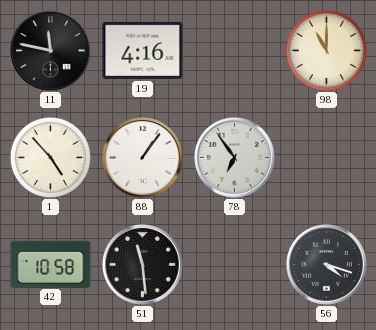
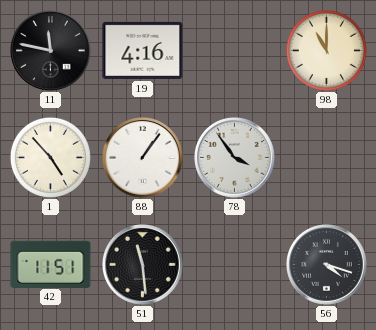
78: 6:54 -> 3:54
42: 10:58 -> 11:51
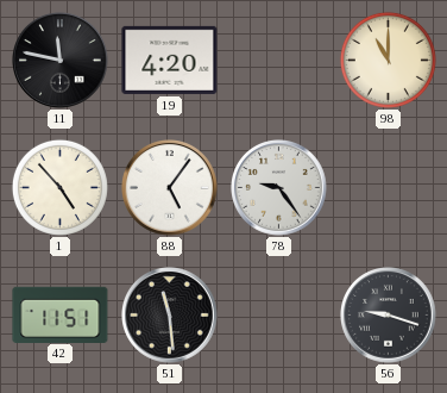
19: 4:16 -> 4:20
88: 1:06 -> 5:06
78: 3:54 -> 9:24
56: 4:18 -> 9:18
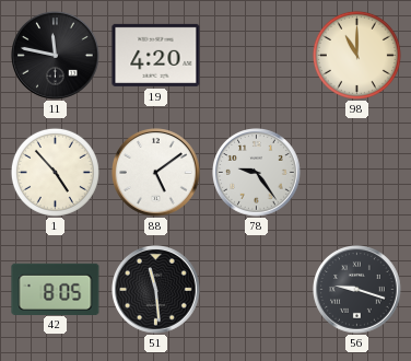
88: 5:06 -> 5:09
42: 11:51 -> 8:05
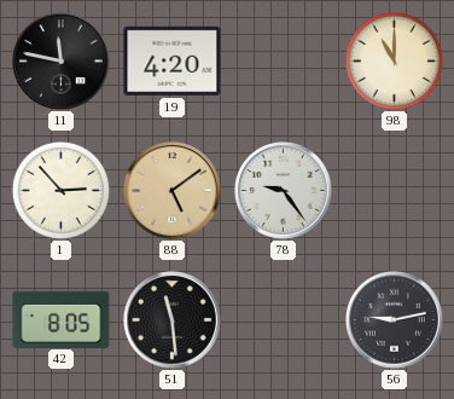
1: 4:53 -> 2:53
88 dial: white -> champagne
56: 9:18 -> 9:13
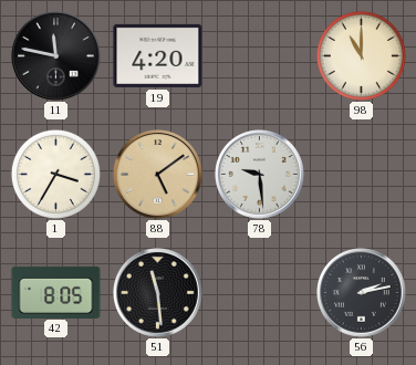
1: 2:53 -> 3:35
78: 9:24 -> 9:29
56: 9:13 -> 2:13
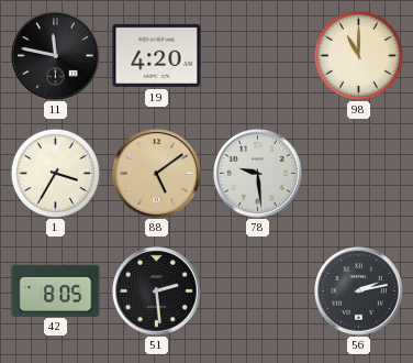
51: 11:29 -> 2:29
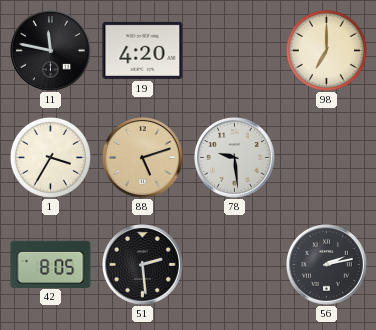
98: 11:00 -> 7:00
88: 5:09 -> 5:12
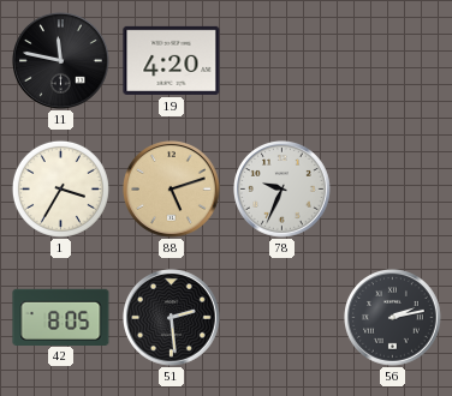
98: 7:00 -> none
78: 9:29 -> 9:34
